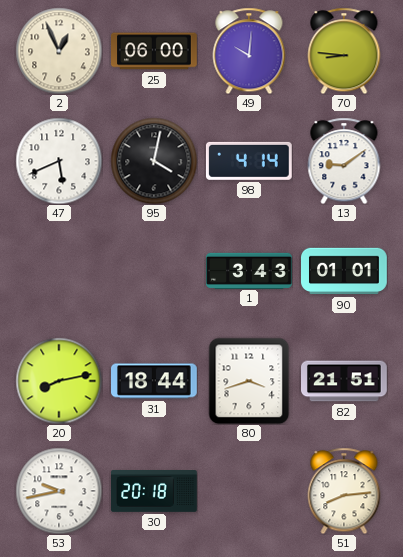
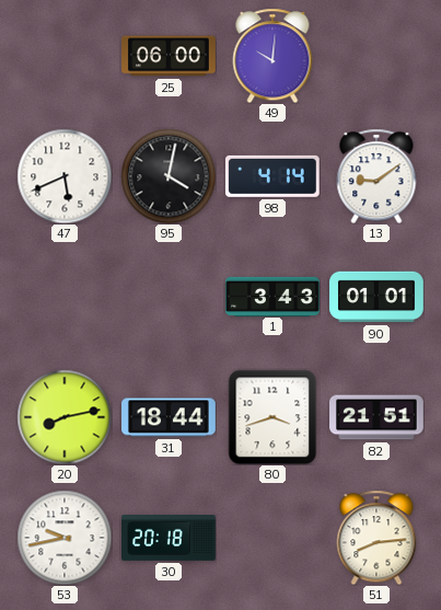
2: 12:56 -> none
70: 8:46 -> none
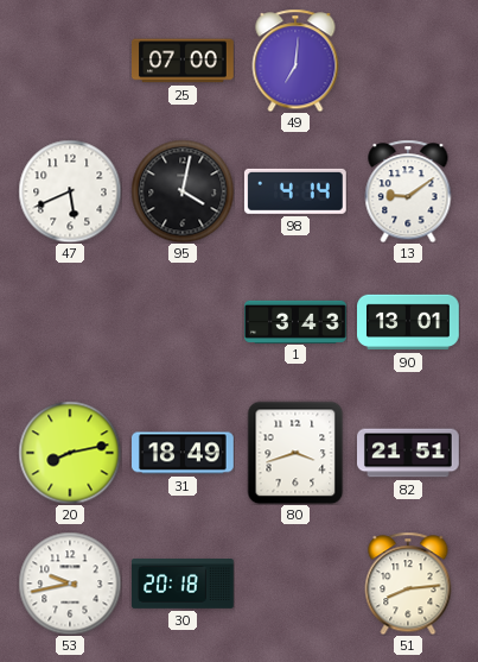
25: 06:00 -> 07:00
49: 10:01 -> 7:01
90: 01:01 -> 13:01
31: 18:44 -> 18:49
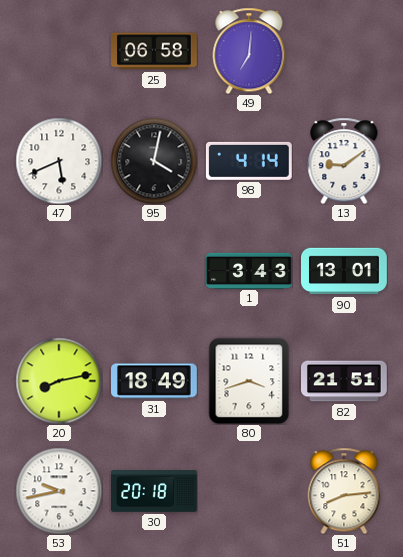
25: 07:00 -> 06:58
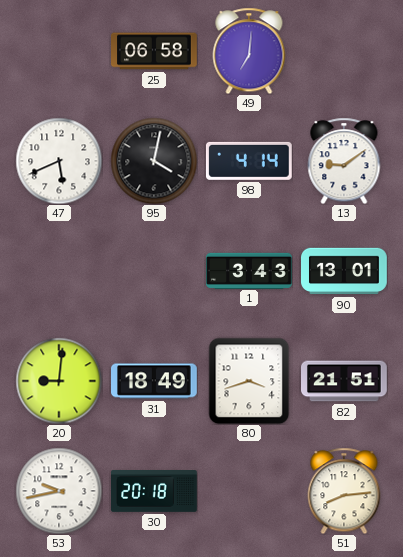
20: 8:13 -> 9:01
